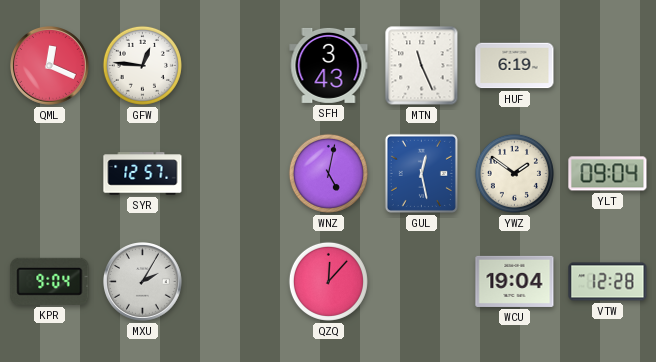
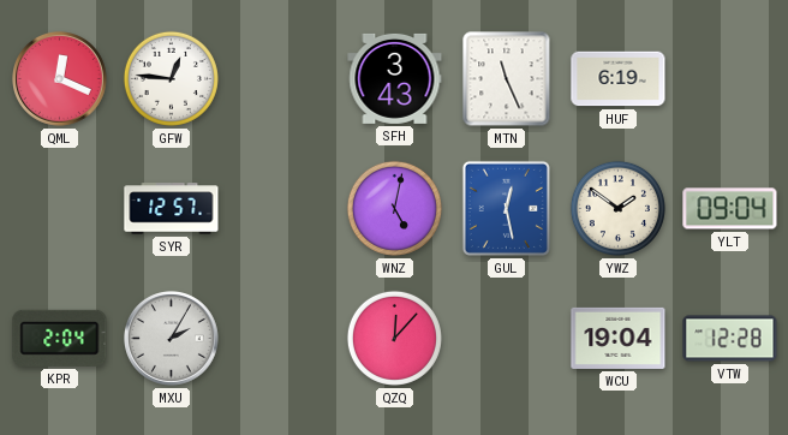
KPR: 9:04 -> 2:04
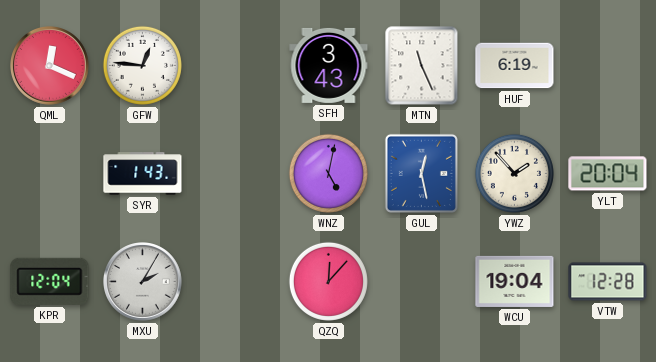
SYR: 12:57 -> 1:43
YWZ: 1:51 -> 1:53
YLT: 09:04 -> 20:04
KPR: 2:04 -> 12:04
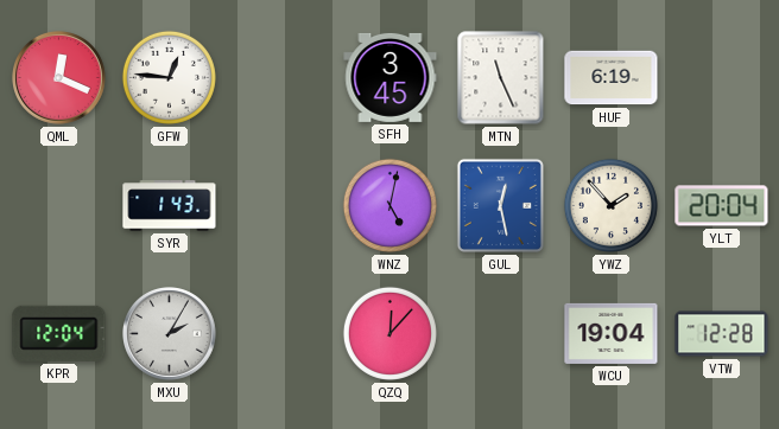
SFH: 3:43 -> 3:45
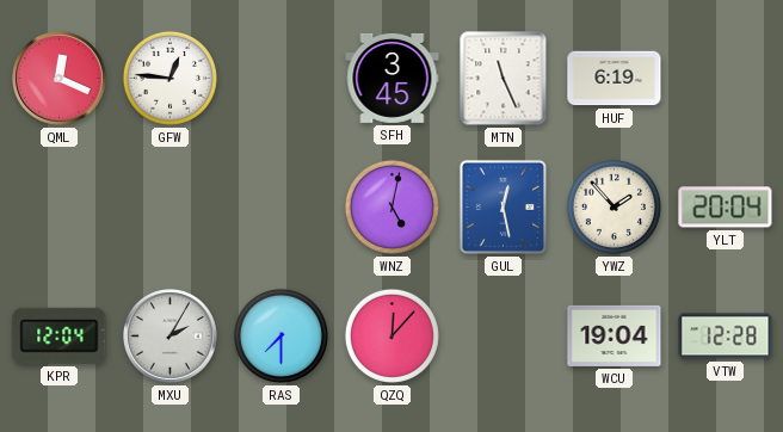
SYR: 1:43 -> none
RAS: none -> 7:30
